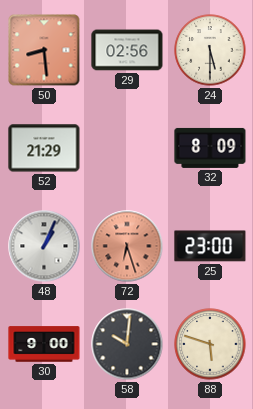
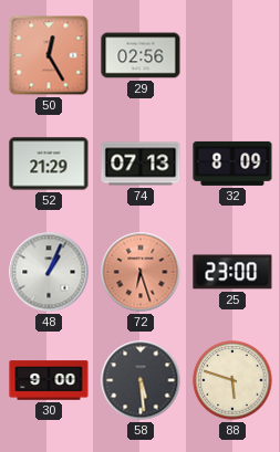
50: 8:29 -> 12:25
24: 5:30 -> none
74: none -> 07:13
58: 10:01 -> 5:29
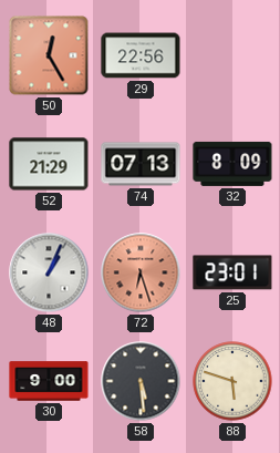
29: 02:56 -> 22:56
25: 23:00 -> 23:01
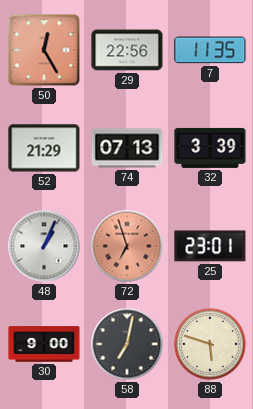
7: none -> 11:35
32: 8:09 -> 3:39
72: 6:27 -> 6:57
58: 5:29 -> 7:02
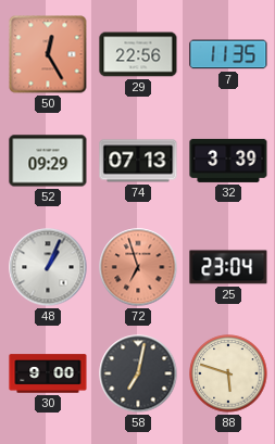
52: 21:29 -> 09:29
25: 23:01 -> 23:04
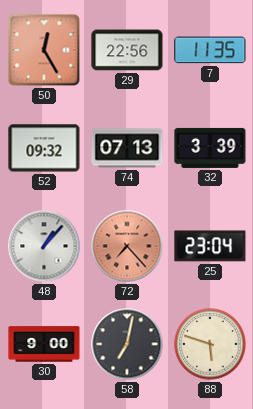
52: 09:29 -> 09:32
48: 1:04 -> 1:07
72: 6:57 -> 7:23
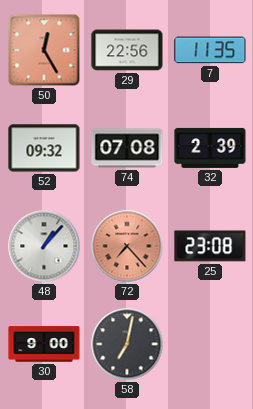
74: 07:13 -> 07:08
32: 3:39 -> 2:39
25: 23:04 -> 23:08
88: 5:48 -> none
